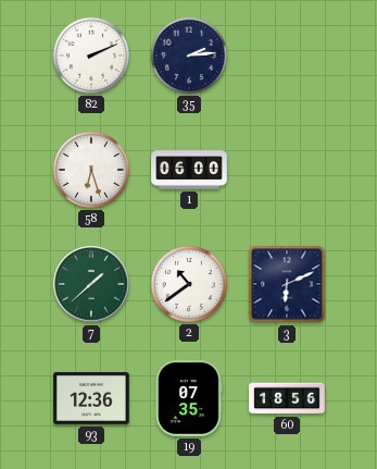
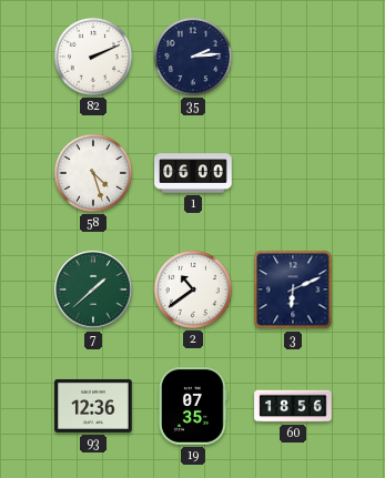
58: 6:27 -> 4:27
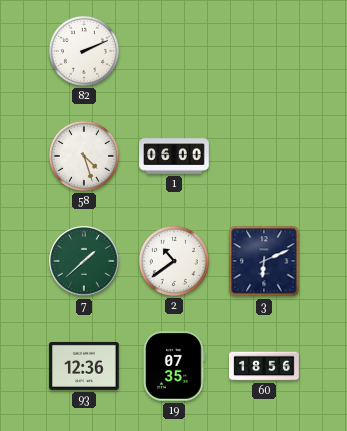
35: 2:14 -> none
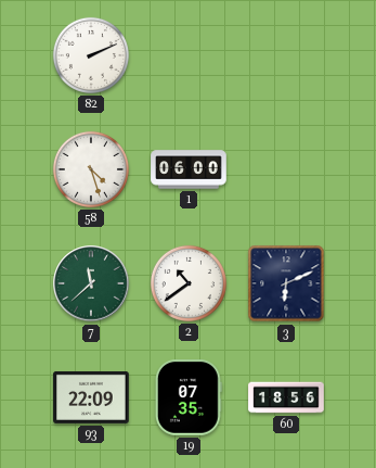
7: 1:38 -> 11:38
93: 12:36 -> 22:09
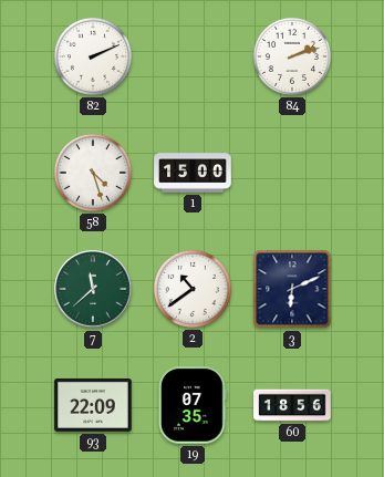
84: none -> 2:12
1: 06:00 -> 15:00
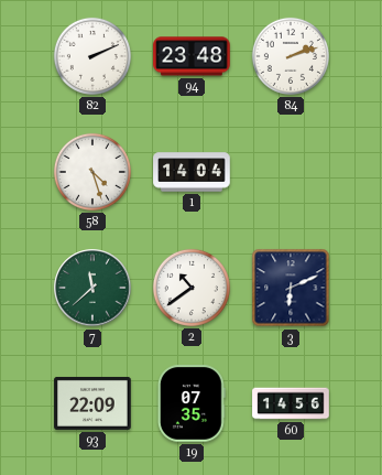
94: none -> 23:48
1: 15:00 -> 14:04
60: 18:56 -> 14:56
